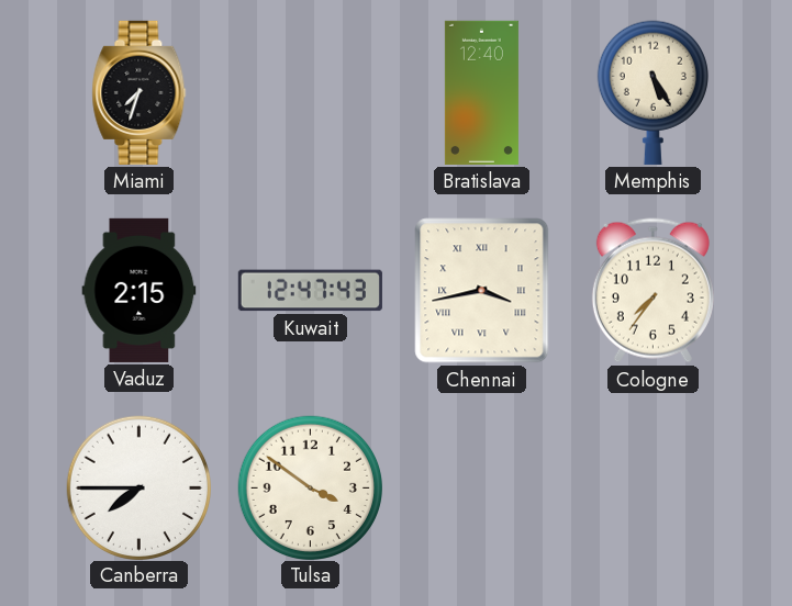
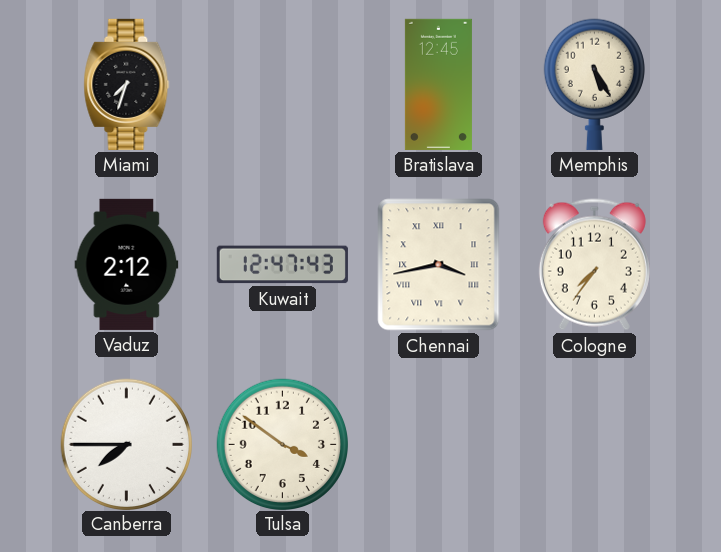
Bratislava: 12:40 -> 12:45
Vaduz: 2:15 -> 2:12
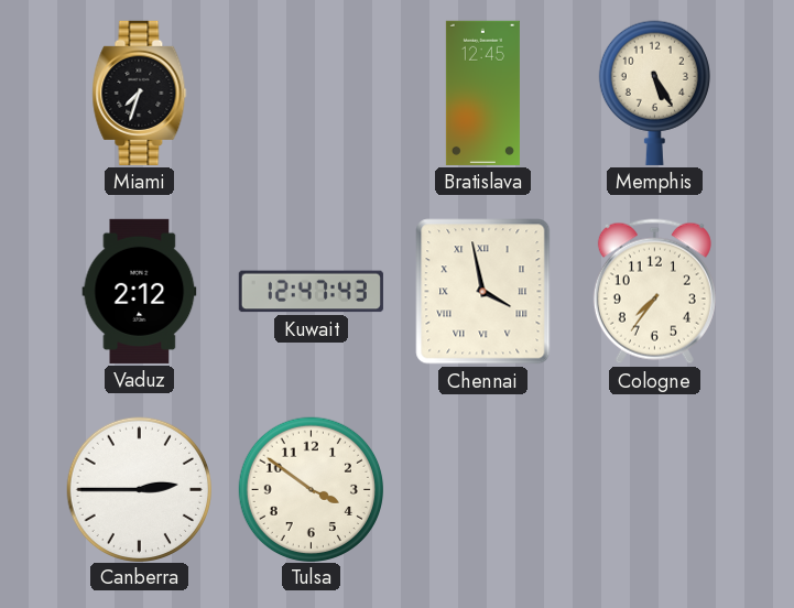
Chennai: 3:43 -> 3:58
Canberra: 7:45 -> 2:45
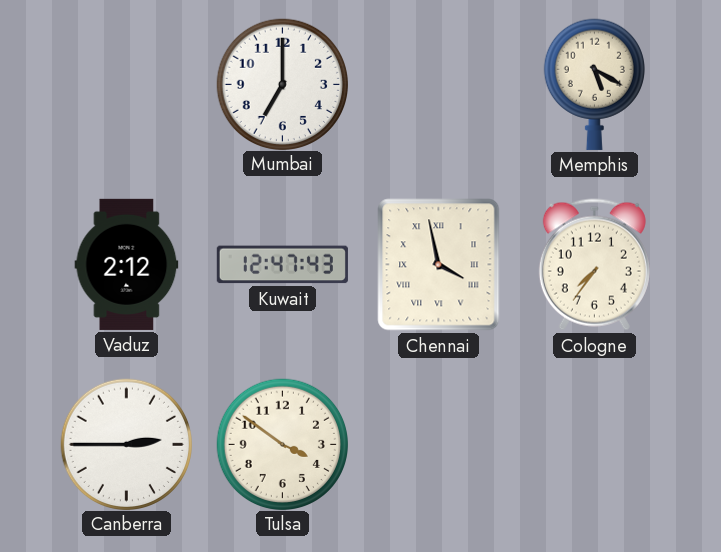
Miami: 7:33 -> none
Mumbai: none -> 7:00
Bratislava: 12:45 -> none
Memphis: 5:25 -> 5:20
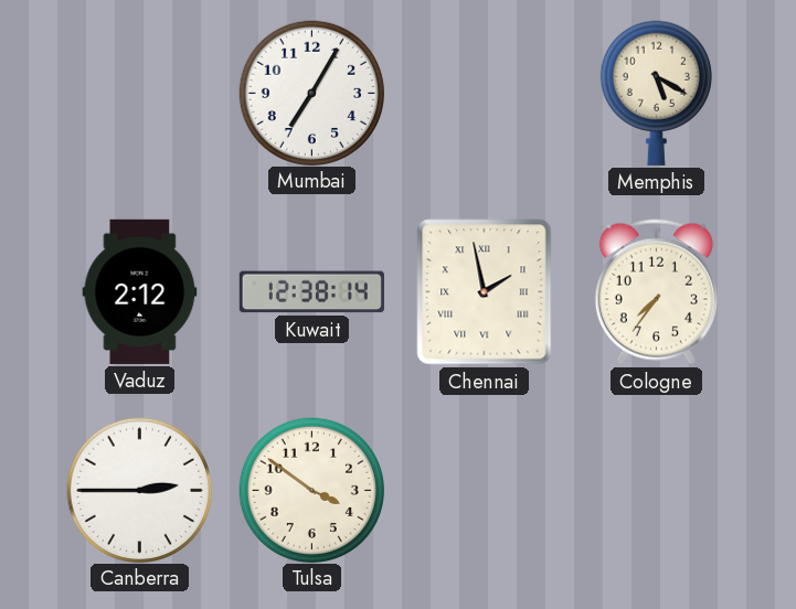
Mumbai: 7:00 -> 7:05
Kuwait: 12:47 -> 12:38
Chennai: 3:58 -> 1:58
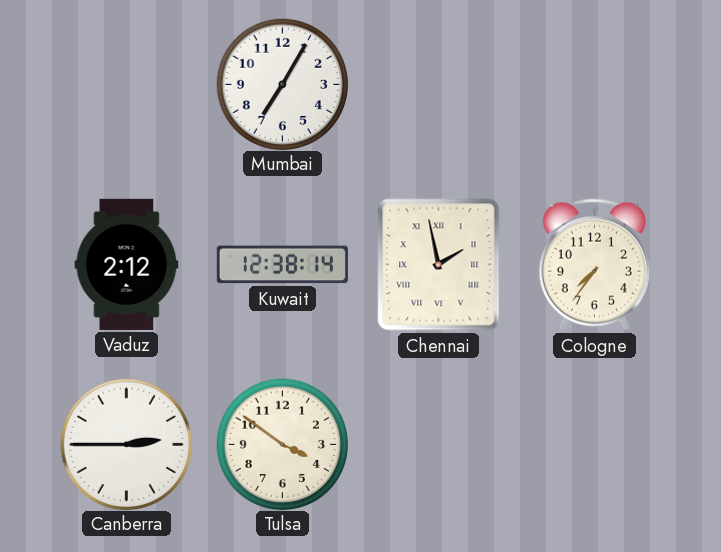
Memphis: 5:20 -> none
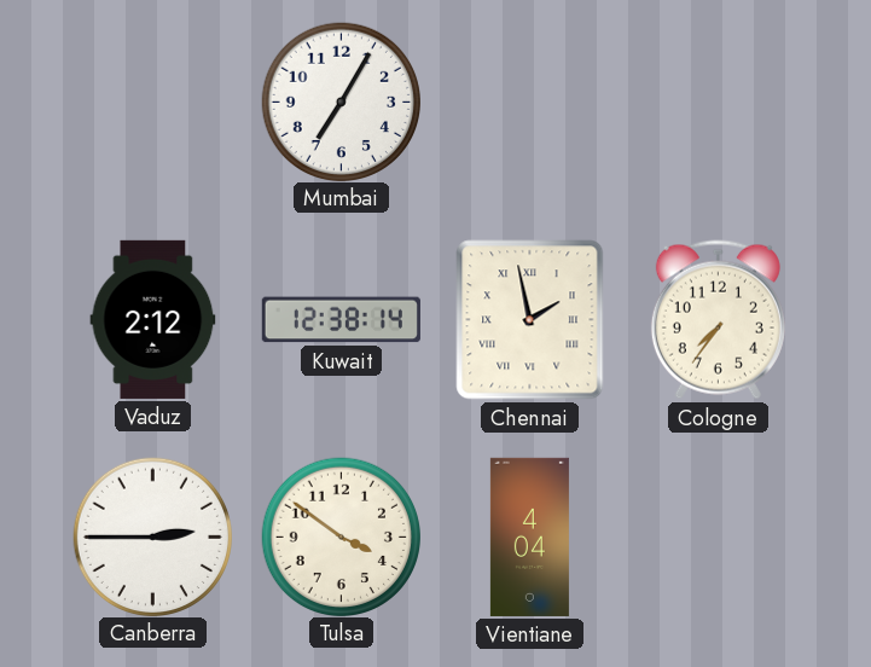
Vientiane: none -> 4:04
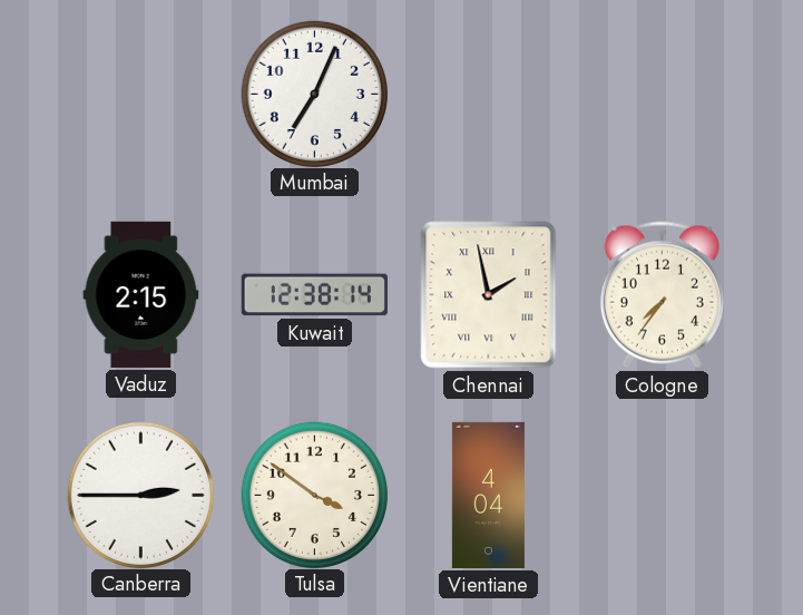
Mumbai: 7:05 -> 7:04
Vaduz: 2:12 -> 2:15
